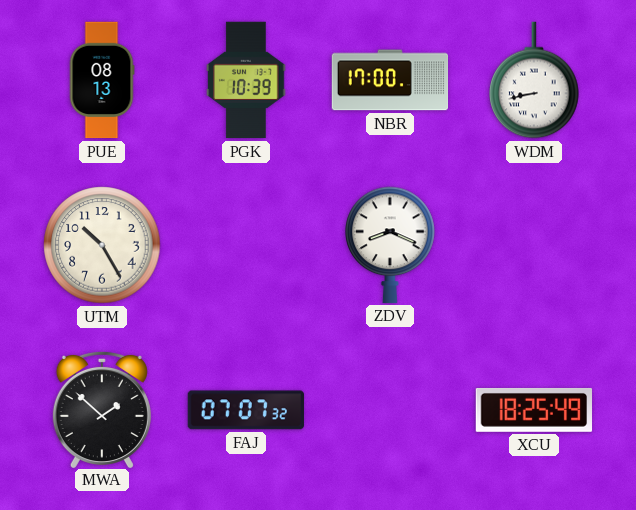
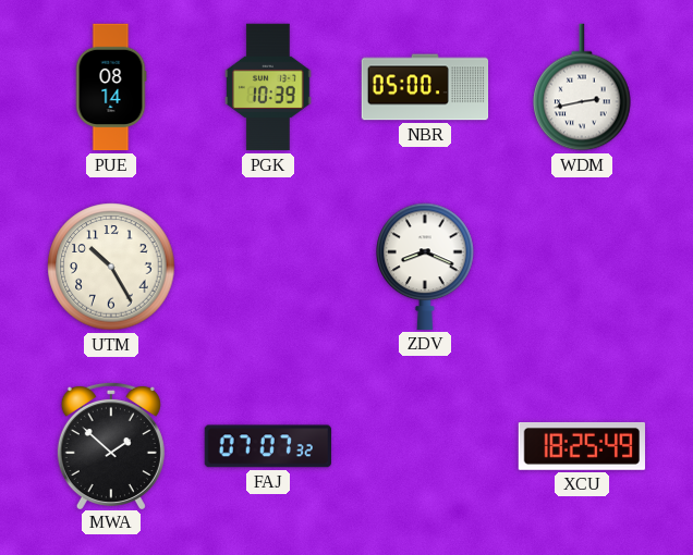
PUE: 08:13 -> 08:14
NBR: 17:00 -> 05:00
WDM: 8:43 -> 2:43
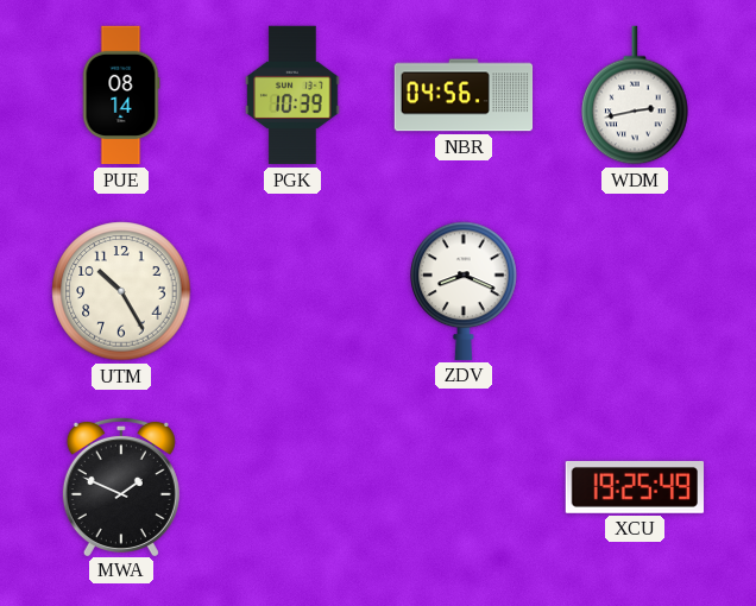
NBR: 05:00 -> 04:56
MWA: 1:52 -> 1:49
FAJ: 07:07 -> none
XCU: 18:25 -> 19:25
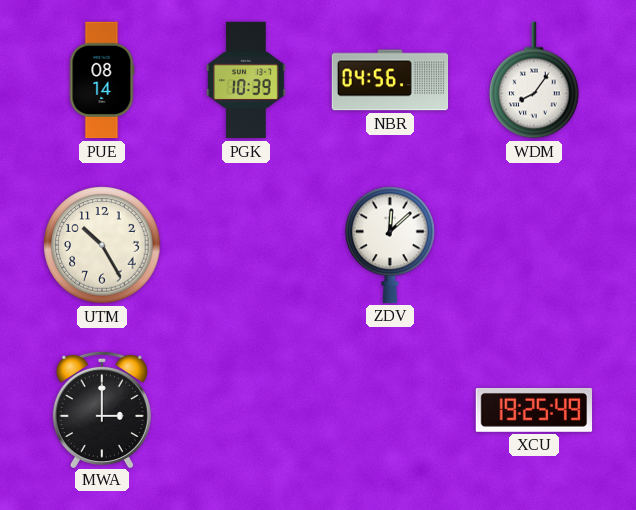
WDM: 2:43 -> 8:06
ZDV: 8:19 -> 12:08
MWA: 1:49 -> 3:00
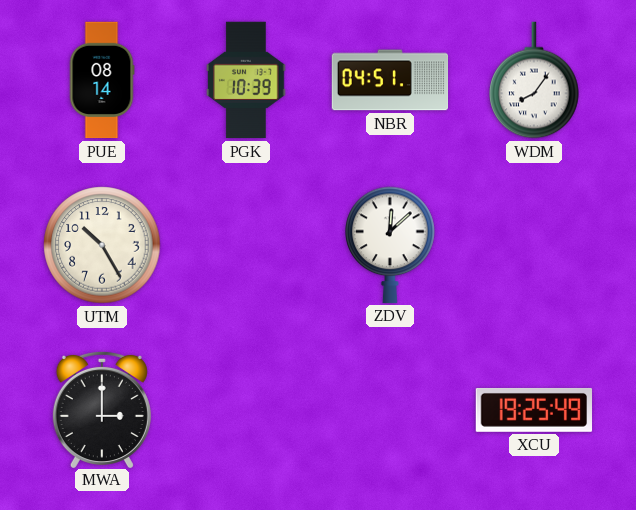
NBR: 04:56 -> 04:51
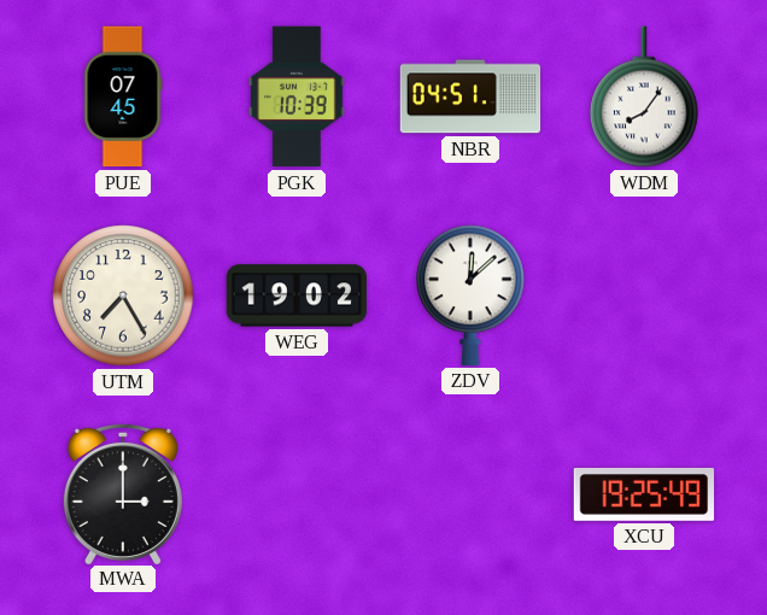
PUE: 08:14 -> 07:45
UTM: 10:25 -> 7:25
WEG: none -> 19:02
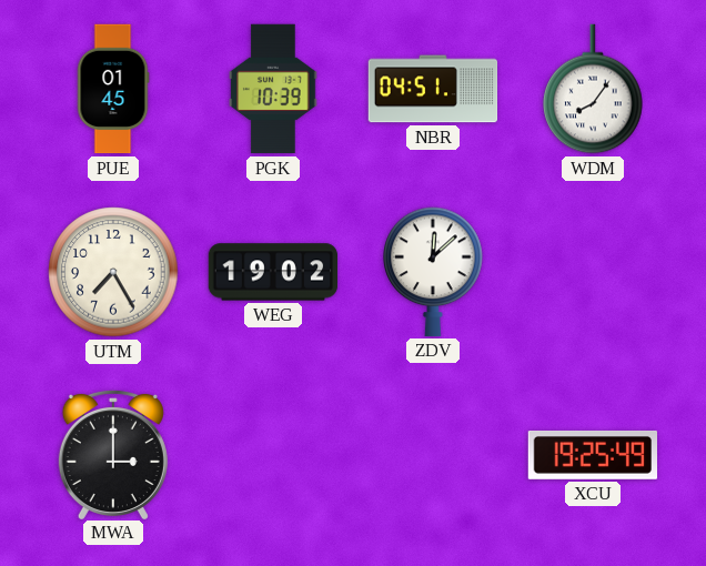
PUE: 07:45 -> 01:45
